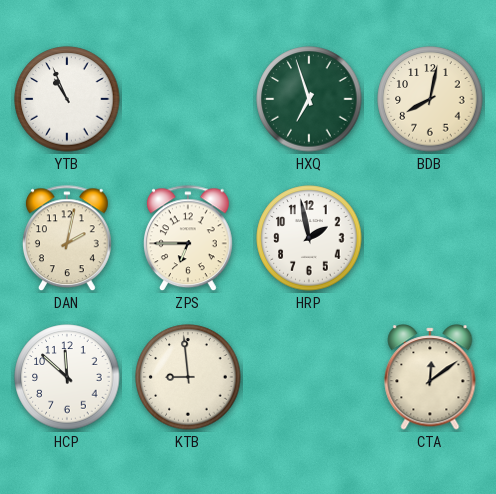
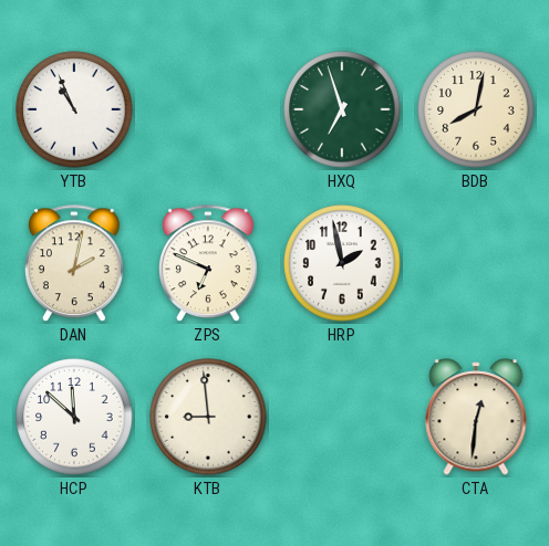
ZPS: 6:45 -> 6:49
CTA: 12:09 -> 12:31
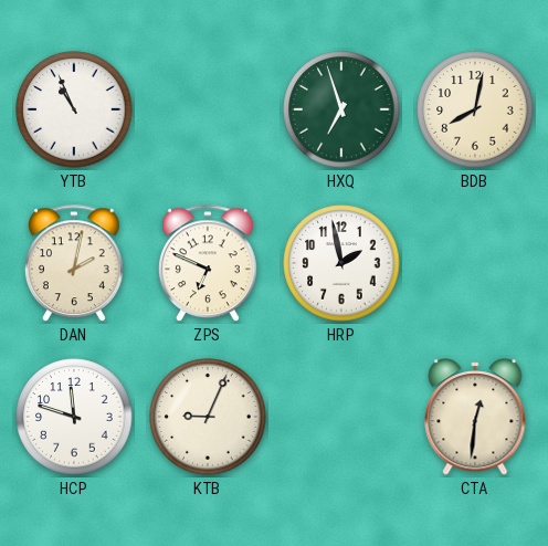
HCP: 11:52 -> 11:48
KTB: 8:59 -> 9:04
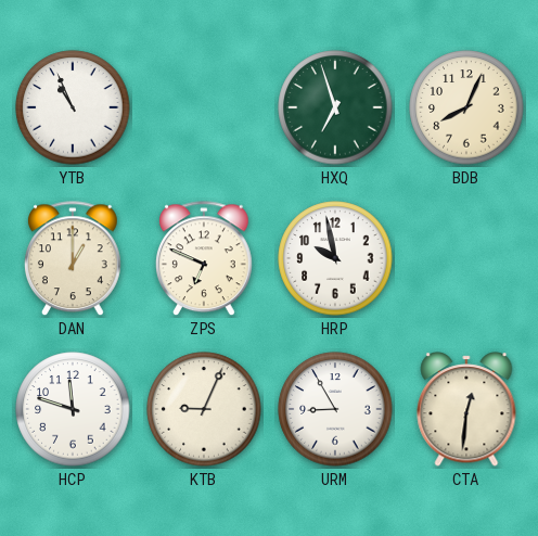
BDB: 8:02 -> 8:04
DAN: 2:02 -> 1:00
HRP: 1:58 -> 9:58
URM: none -> 8:55
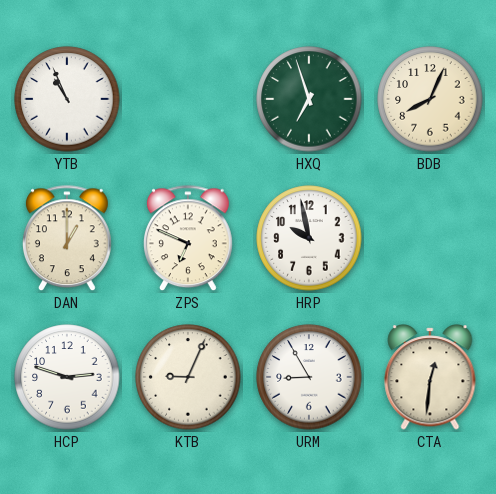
HCP: 11:48 -> 2:48
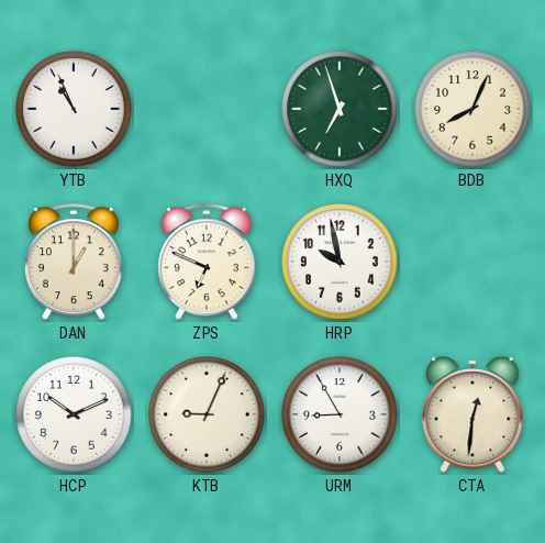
HCP: 2:48 -> 10:11
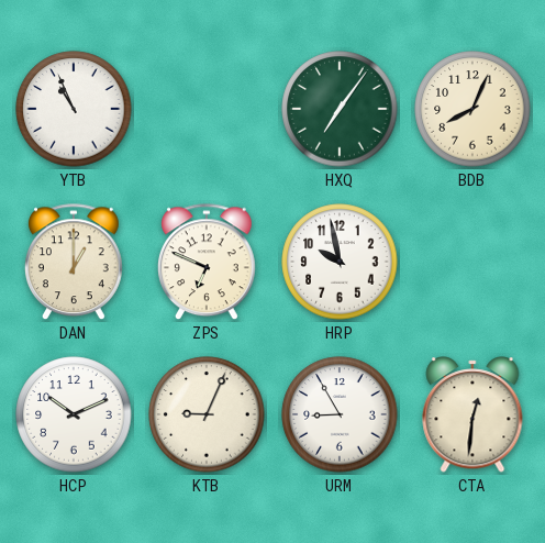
HXQ: 6:57 -> 7:06
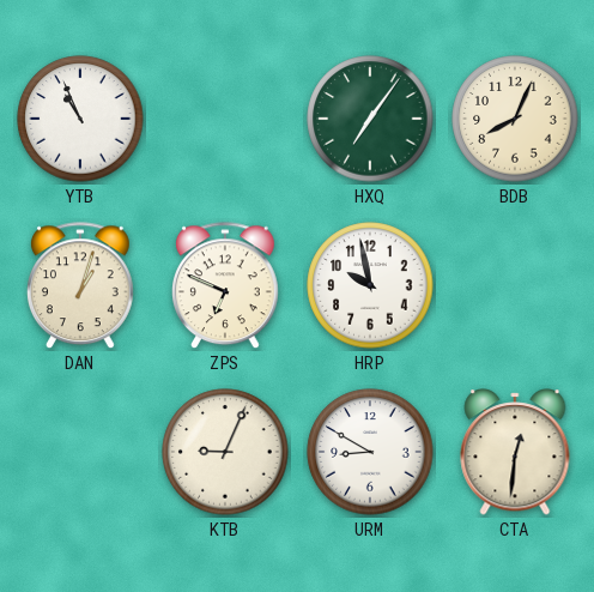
DAN: 1:00 -> 1:03
HCP: 10:11 -> none
URM: 8:55 -> 8:50
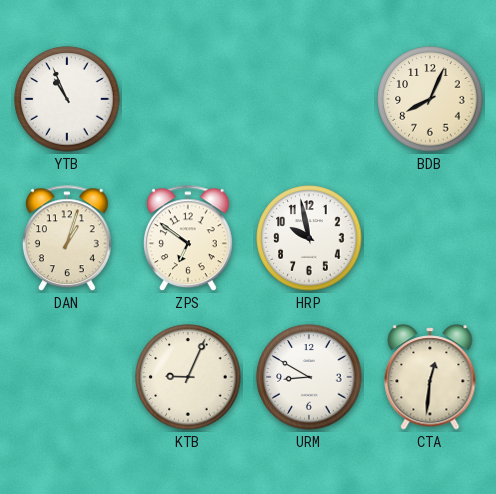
HXQ: 7:06 -> none
ZPS: 6:49 -> 6:51
